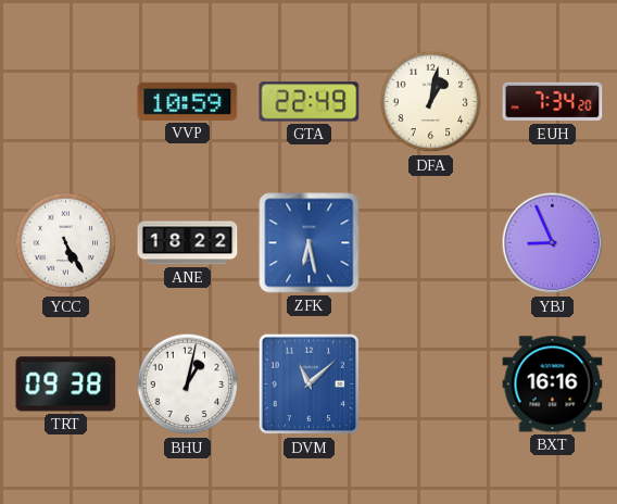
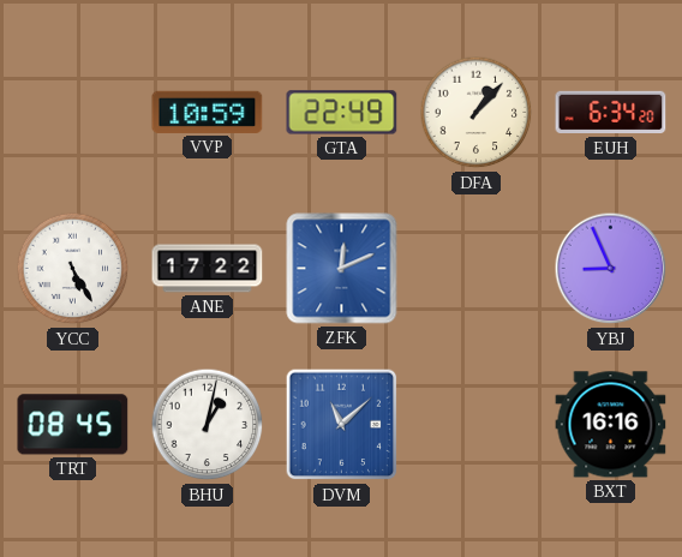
DFA: 1:02 -> 1:07
EUH: 7:34 -> 6:34
ANE: 18:22 -> 17:22
ZFK: 6:28 -> 12:11
TRT: 09:38 -> 08:45
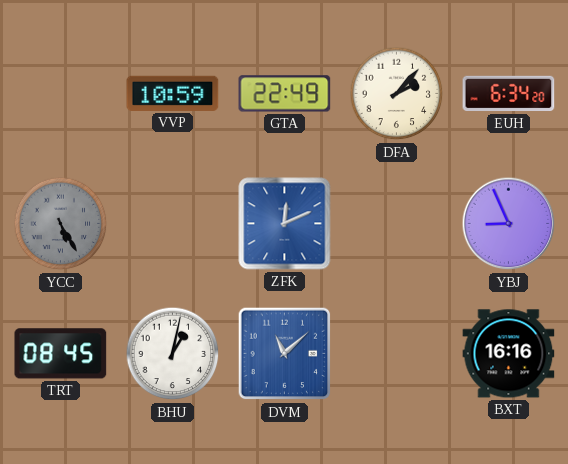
DFA: 1:07 -> 2:07
YCC dial: white -> grey
ANE: 17:22 -> none
